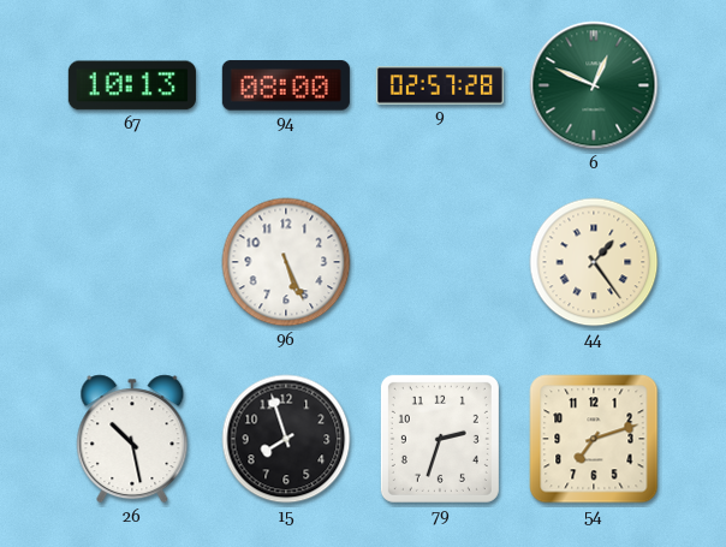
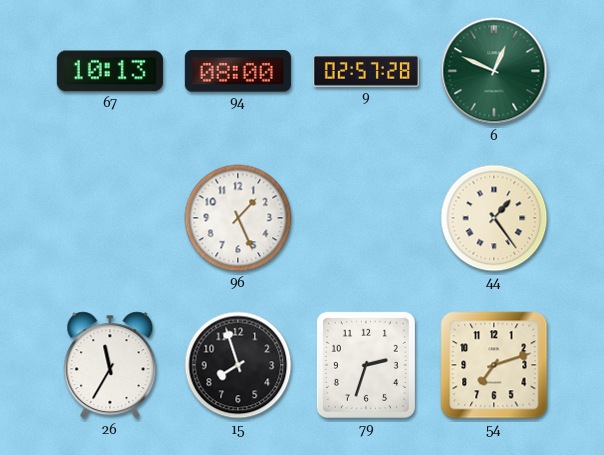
96: 5:26 -> 1:26
26: 10:28 -> 11:35
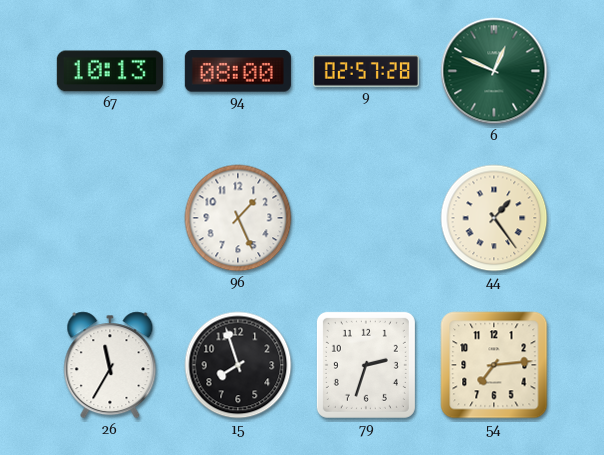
54: 7:12 -> 7:14
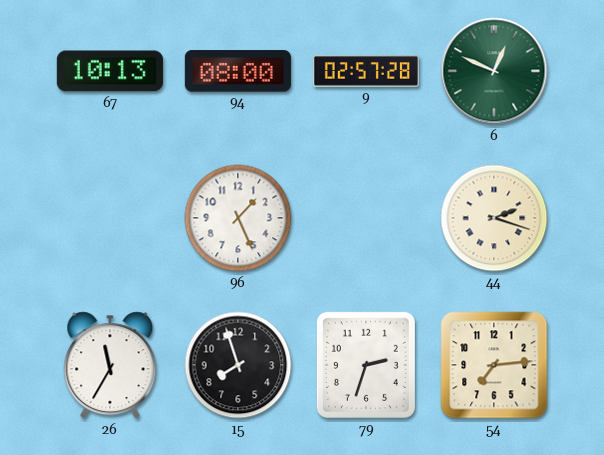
44: 1:24 -> 2:18
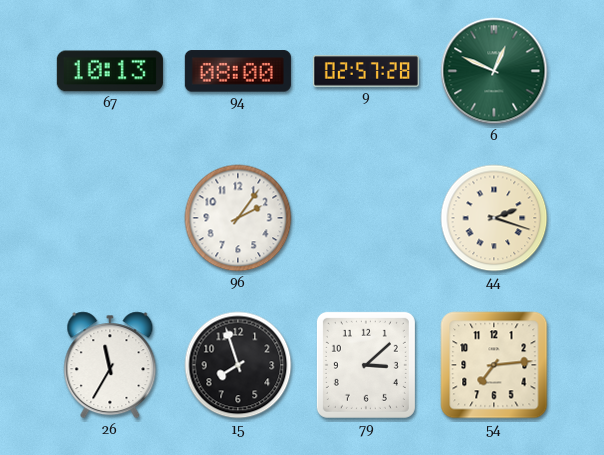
96: 1:26 -> 2:06
79: 2:33 -> 3:08
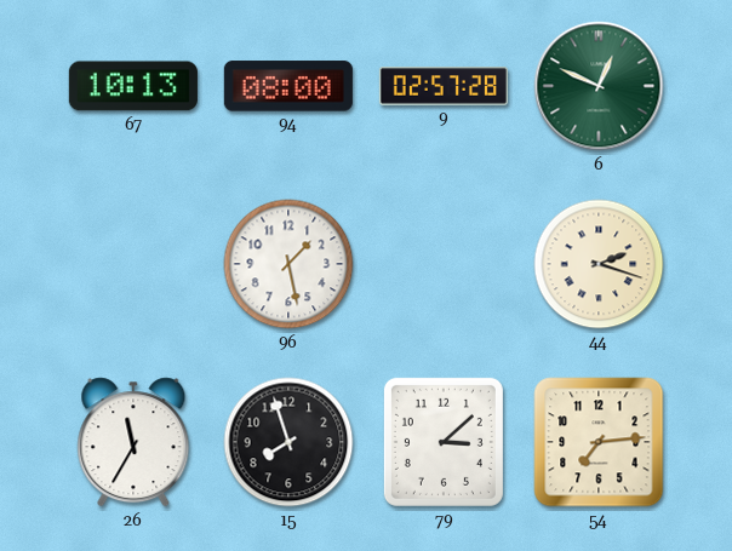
96: 2:06 -> 1:28
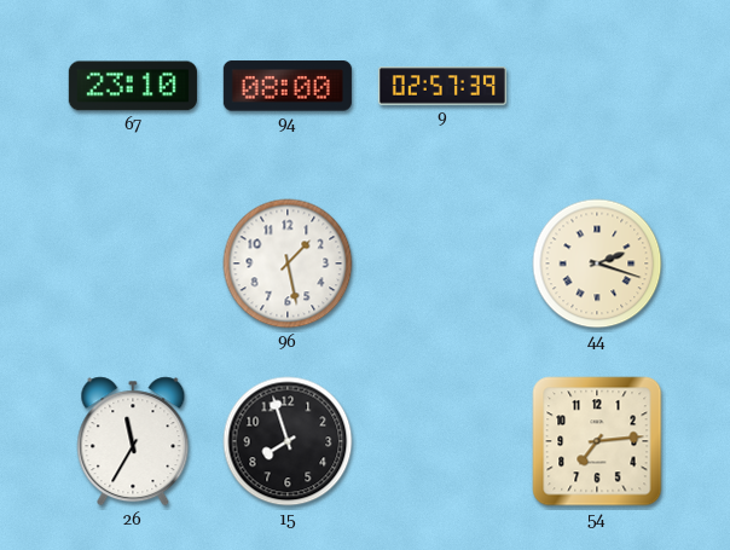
67: 10:13 -> 23:10
9: 02:57:28 -> 02:57:39
6: 12:49 -> none
79: 3:08 -> none
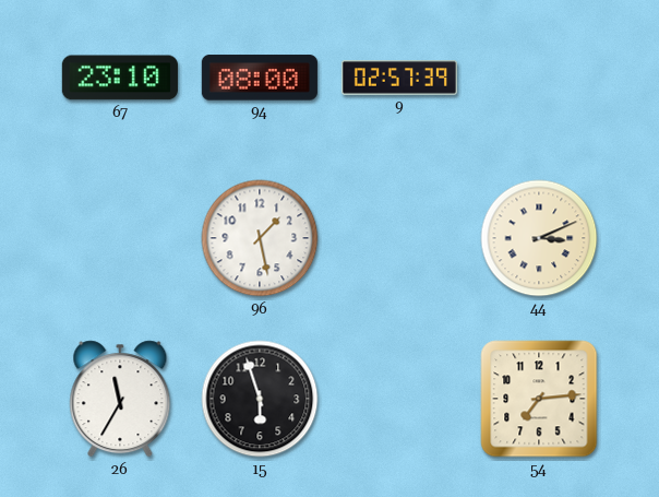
44: 2:18 -> 3:11
15: 7:57 -> 5:57
